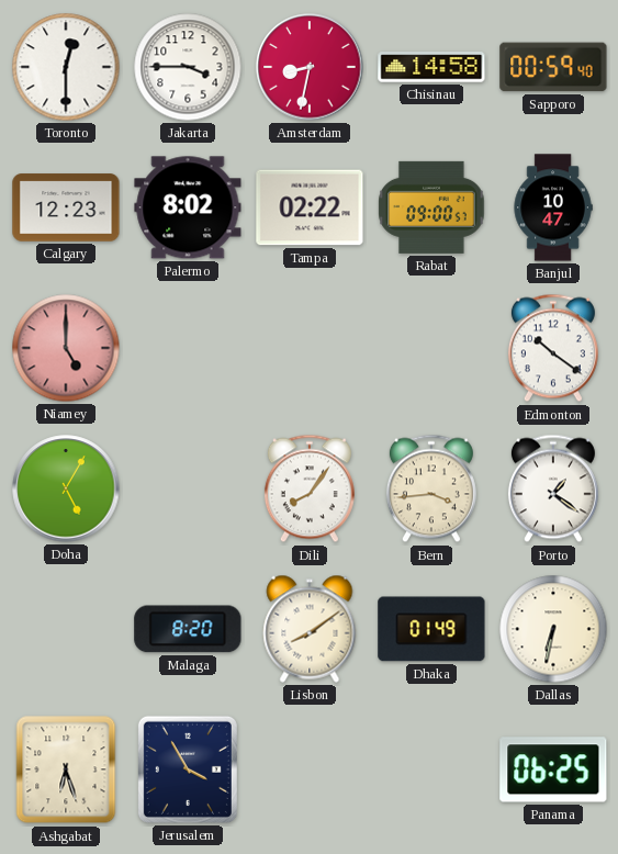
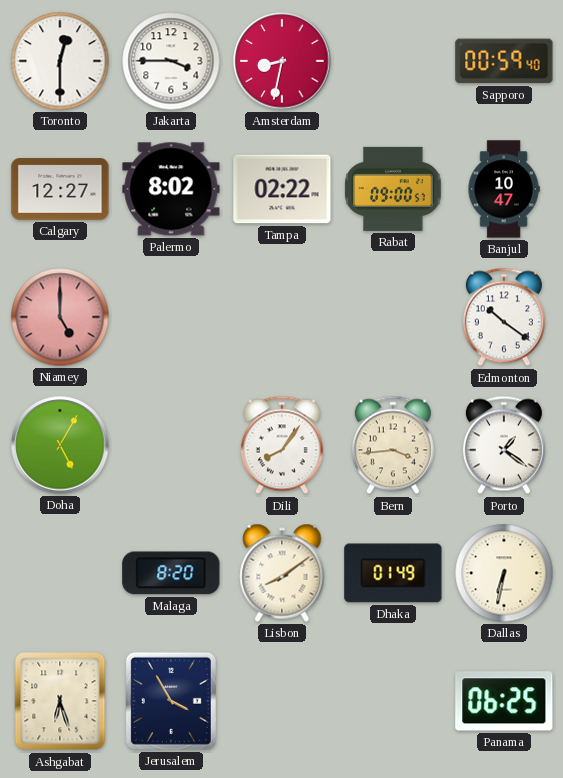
Chisinau: 14:58 -> none
Calgary: 12:23 -> 12:27
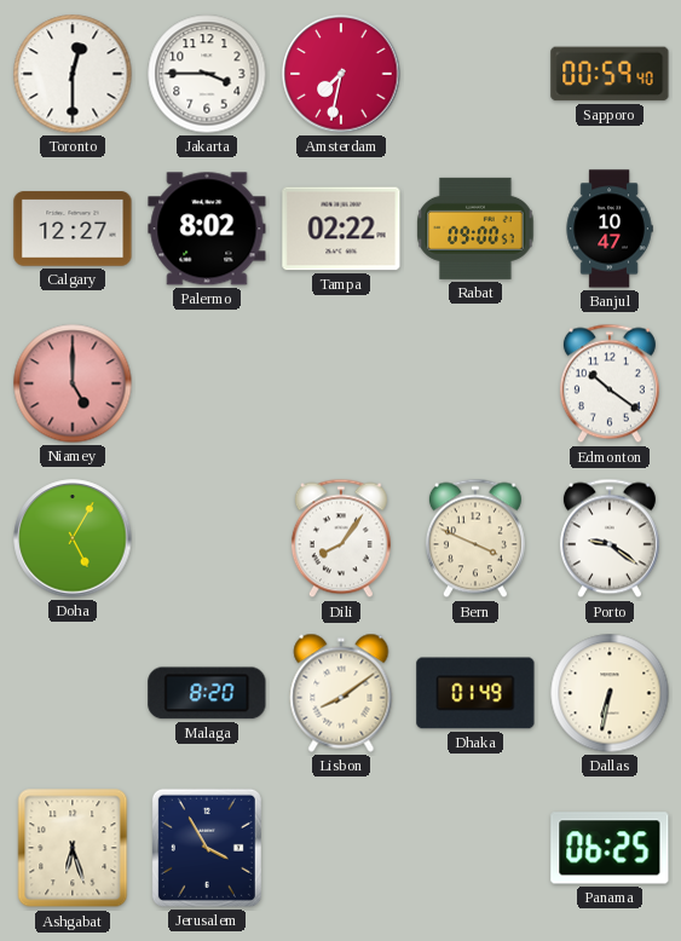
Amsterdam: 8:32 -> 7:32
Bern: 3:44 -> 3:49
Porto: 1:21 -> 9:21
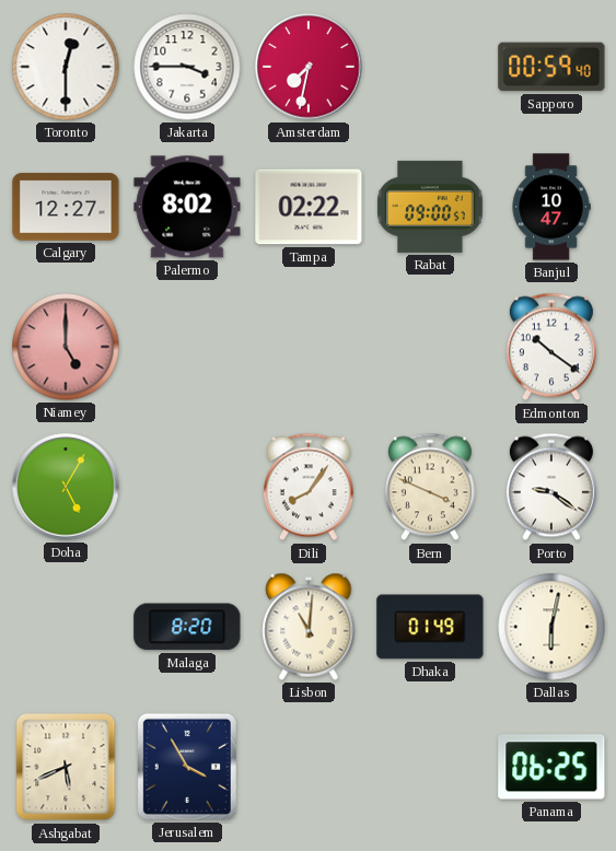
Lisbon: 8:09 -> 11:01
Dallas: 6:32 -> 6:02
Ashgabat: 6:27 -> 5:41
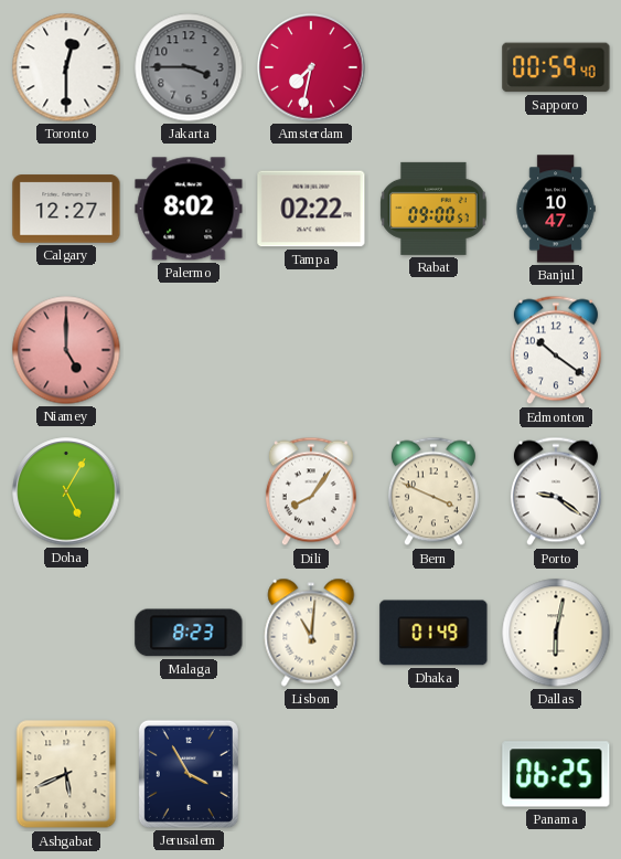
Jakarta dial: white -> grey
Malaga: 8:20 -> 8:23
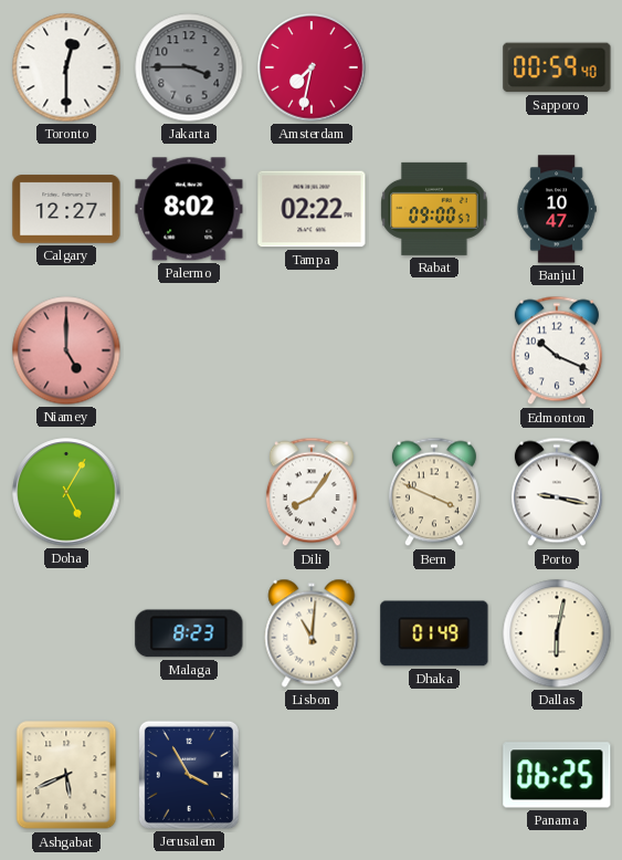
Edmonton: 10:21 -> 10:19
Porto: 9:21 -> 9:17
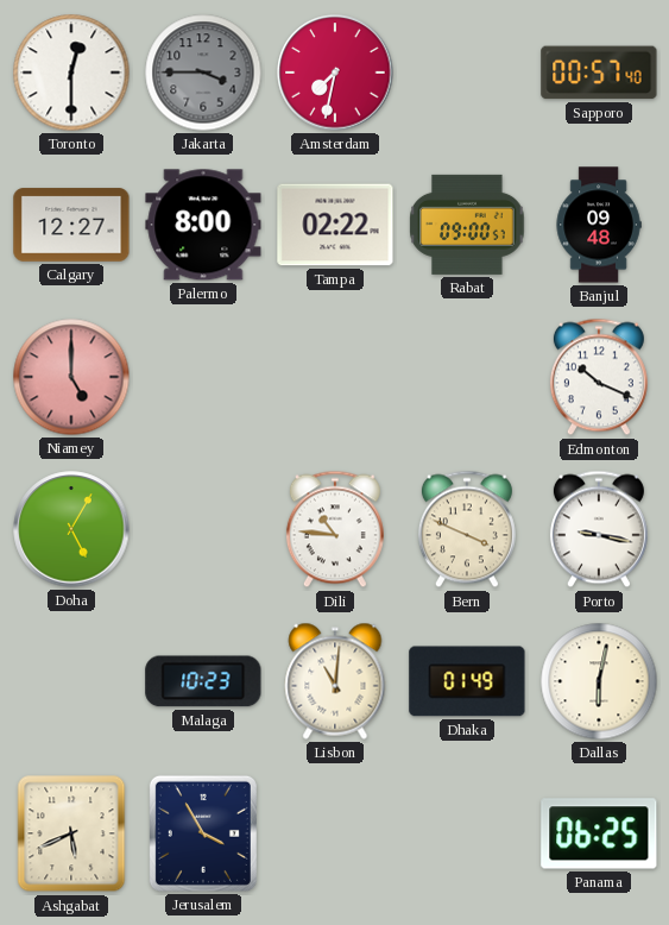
Sapporo: 00:59 -> 00:57
Palermo: 8:02 -> 8:00
Banjul: 10:47 -> 09:48
Dili: 8:06 -> 10:46
Malaga: 8:23 -> 10:23
